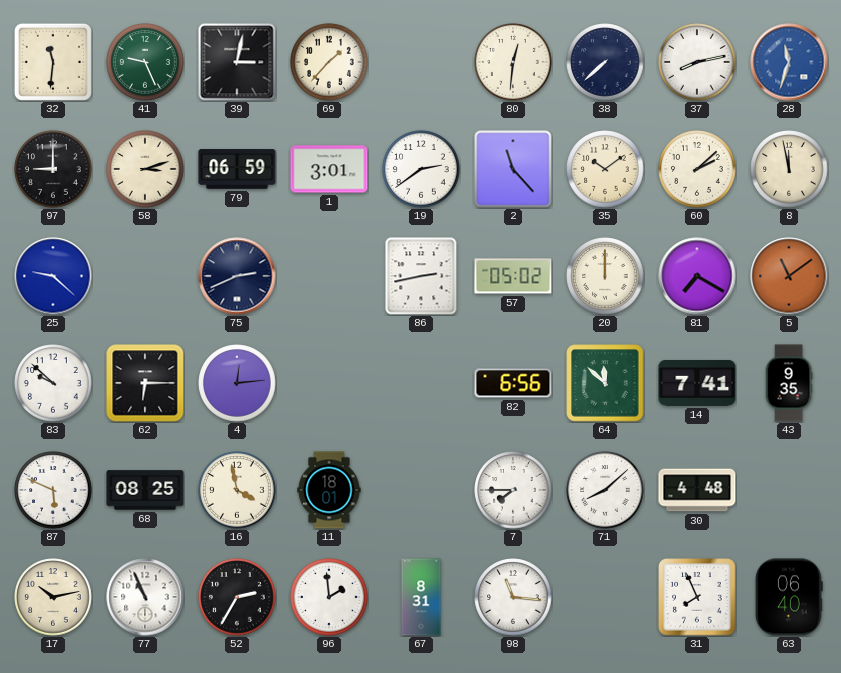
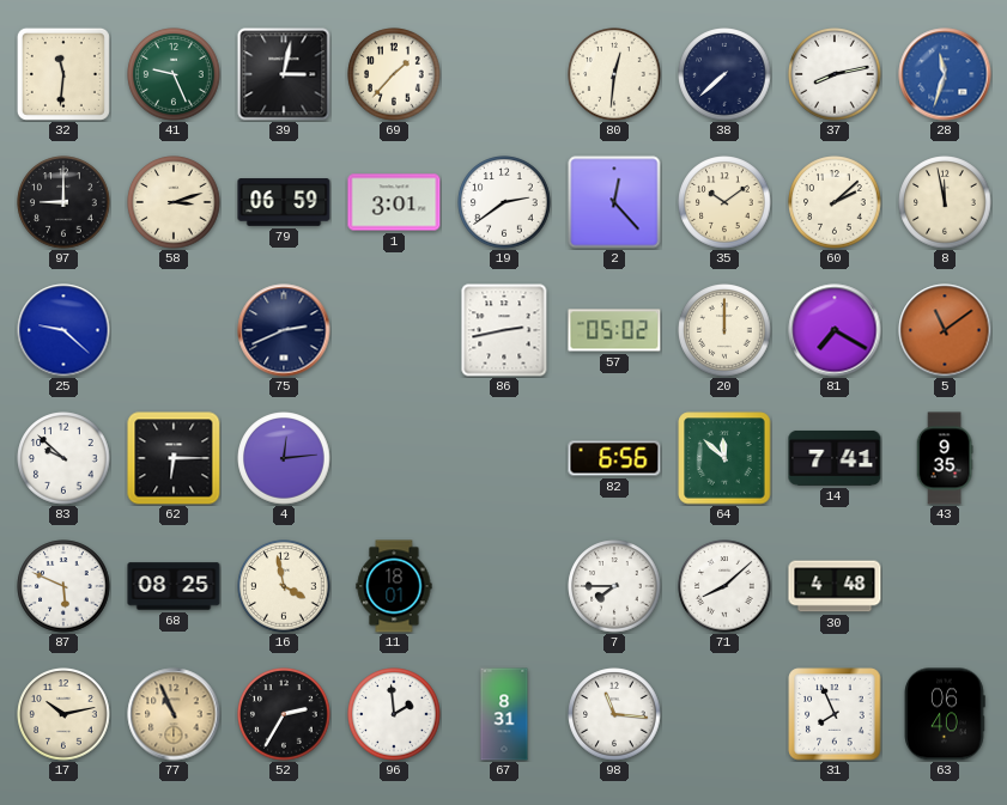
2: 11:23 -> 12:23
77 dial: white -> champagne
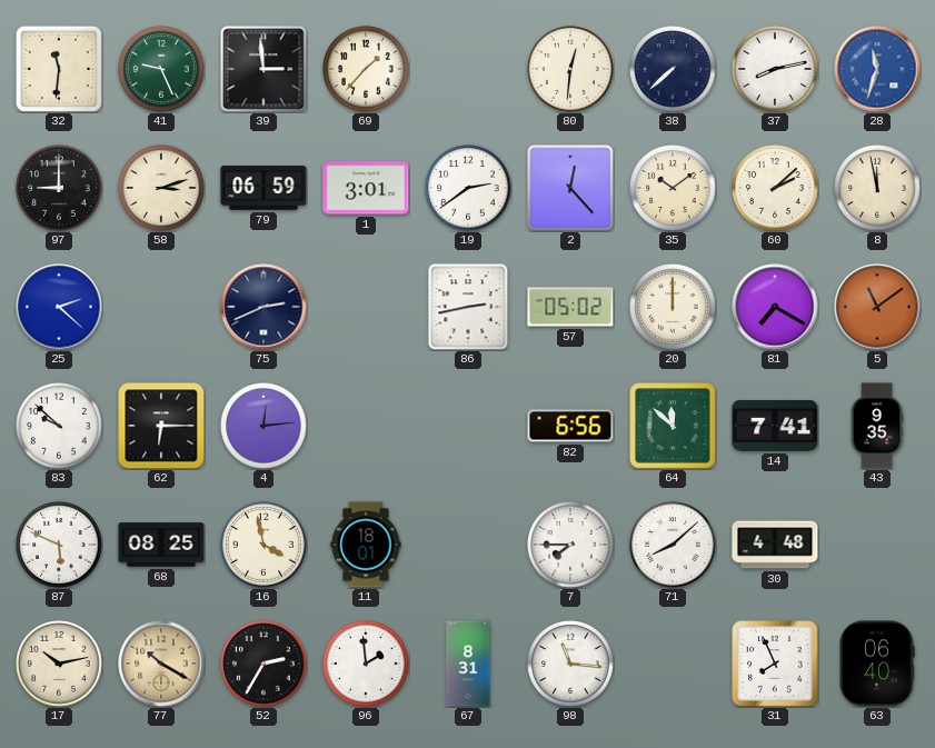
39: 3:02 -> 2:59
25: 9:22 -> 2:22
77: 10:56 -> 10:20
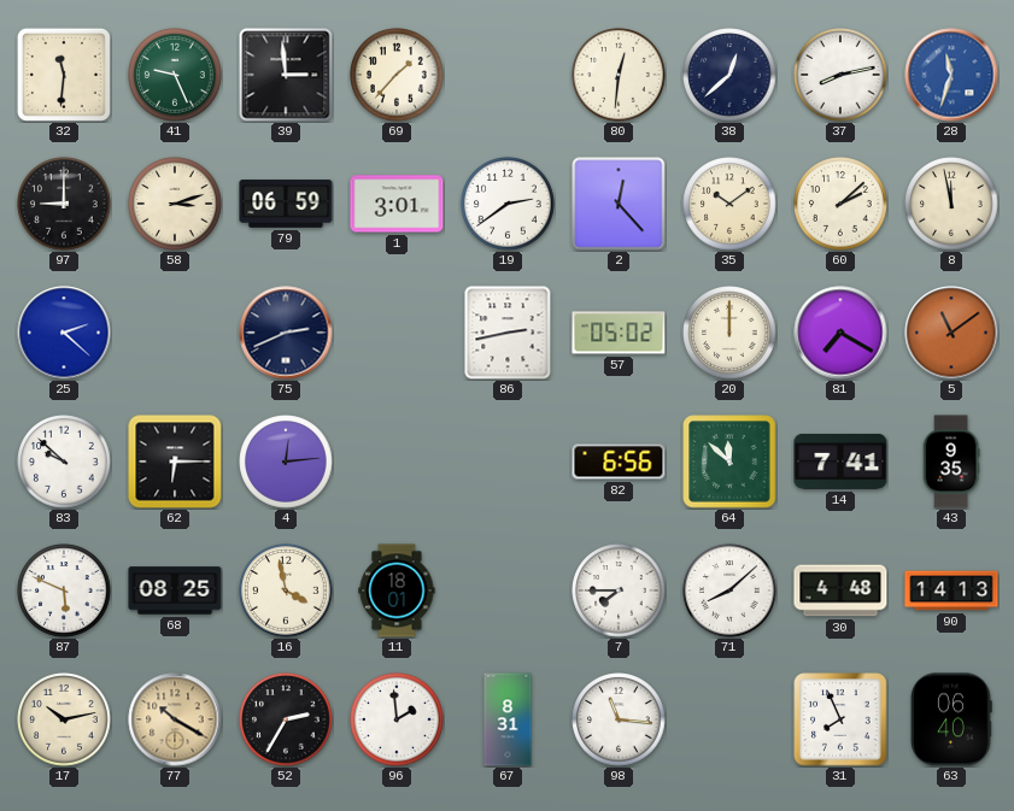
38: 7:38 -> 12:38
90: none -> 14:13
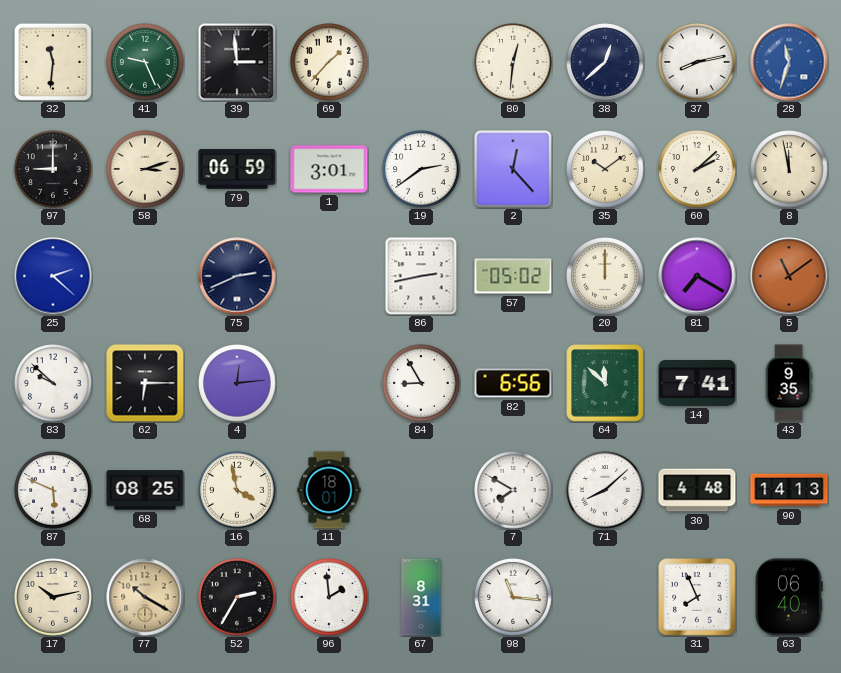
84: none -> 8:55
7: 7:45 -> 7:50
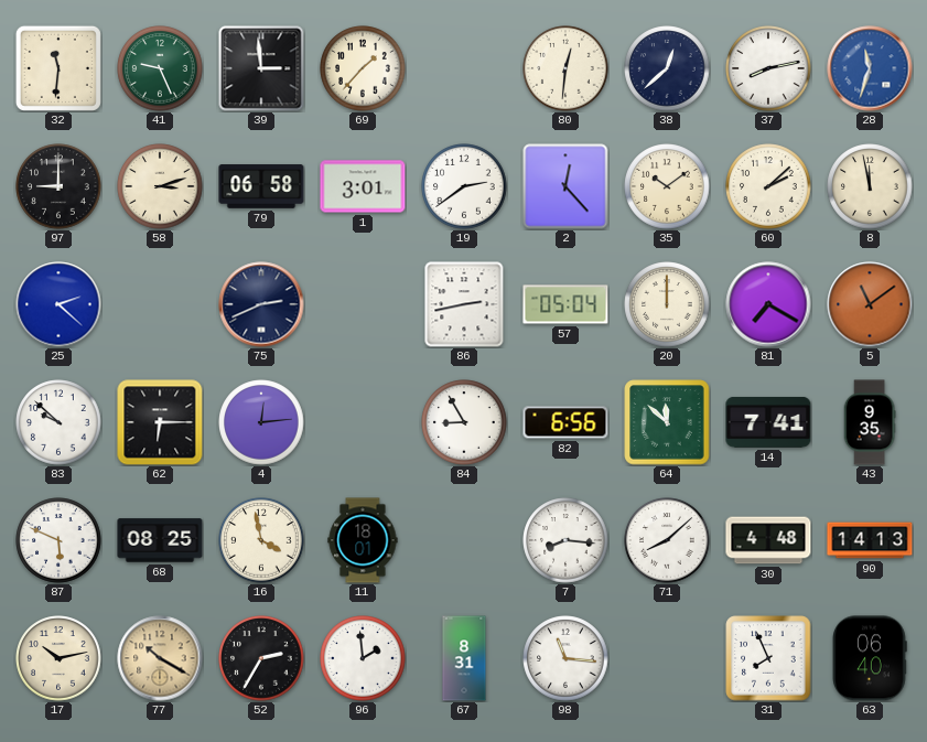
79: 06:59 -> 06:58
57: 05:02 -> 05:04
7: 7:50 -> 8:16
